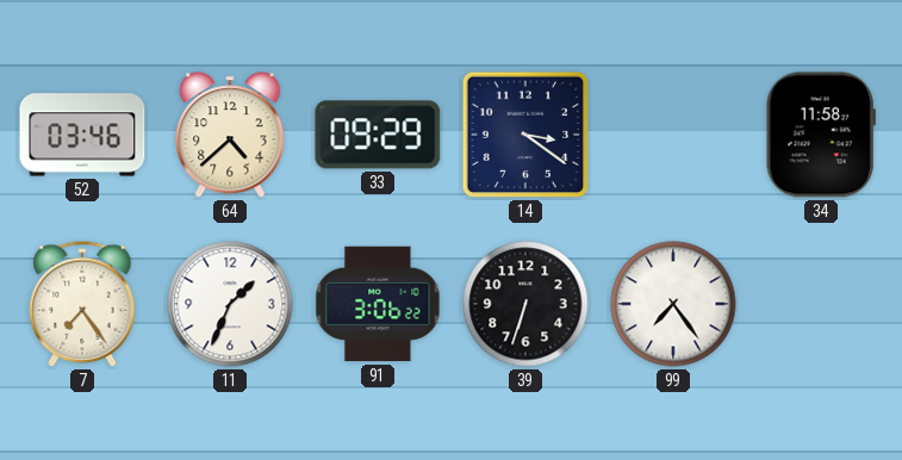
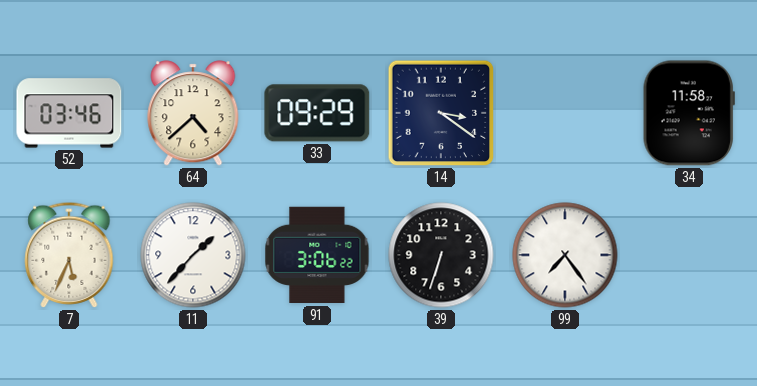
7: 7:24 -> 5:34
11: 1:34 -> 1:37
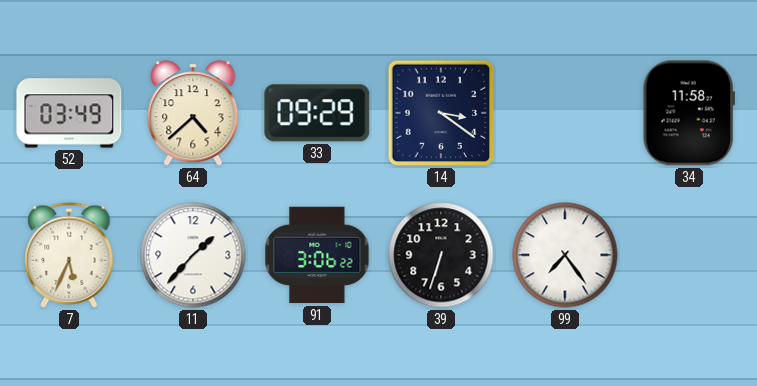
52: 03:46 -> 03:49
